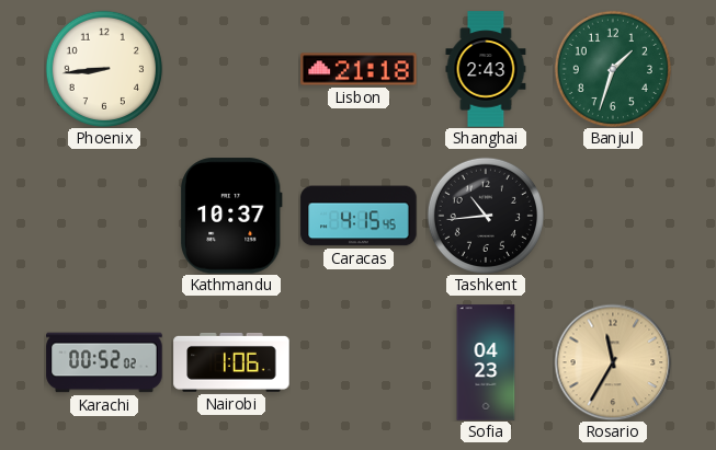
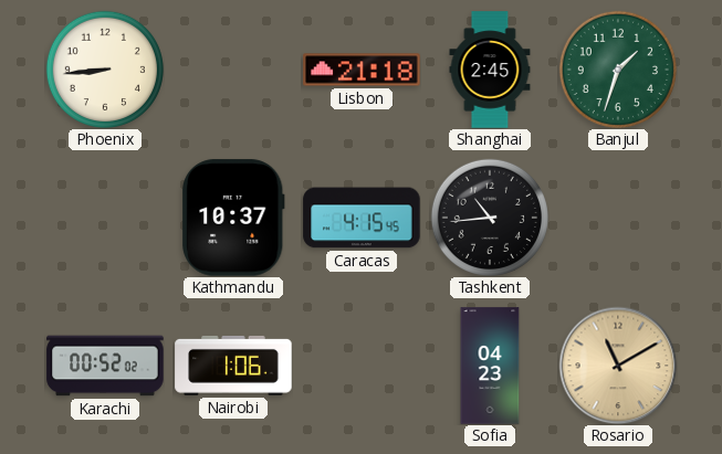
Shanghai: 2:43 -> 2:45
Rosario: 11:35 -> 11:10
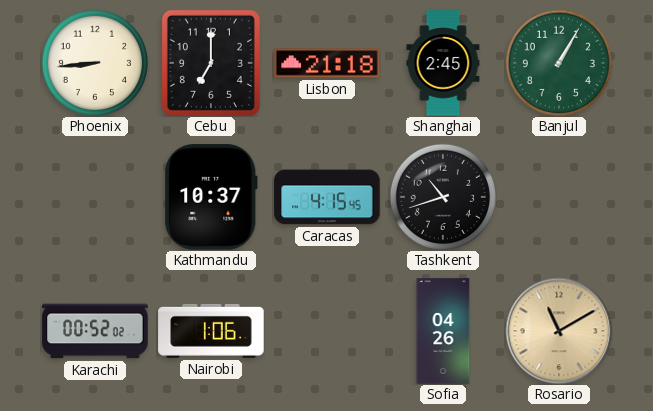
Cebu: none -> 7:00
Banjul: 1:33 -> 1:05
Tashkent: 10:44 -> 10:42
Sofia: 04:23 -> 04:26
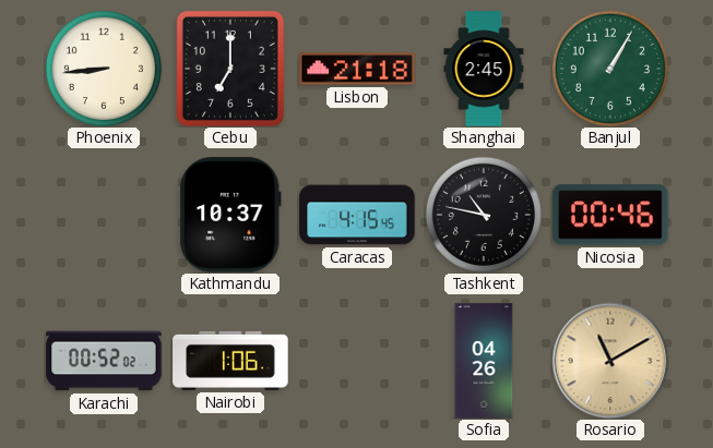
Tashkent: 10:42 -> 10:47
Nicosia: none -> 00:46
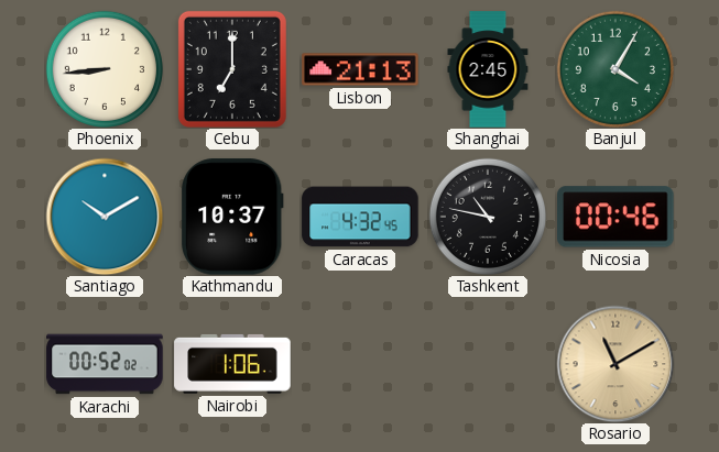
Lisbon: 21:18 -> 21:13
Banjul: 1:05 -> 4:05
Santiago: none -> 10:10
Caracas: 4:15 -> 4:32
Sofia: 04:26 -> none
